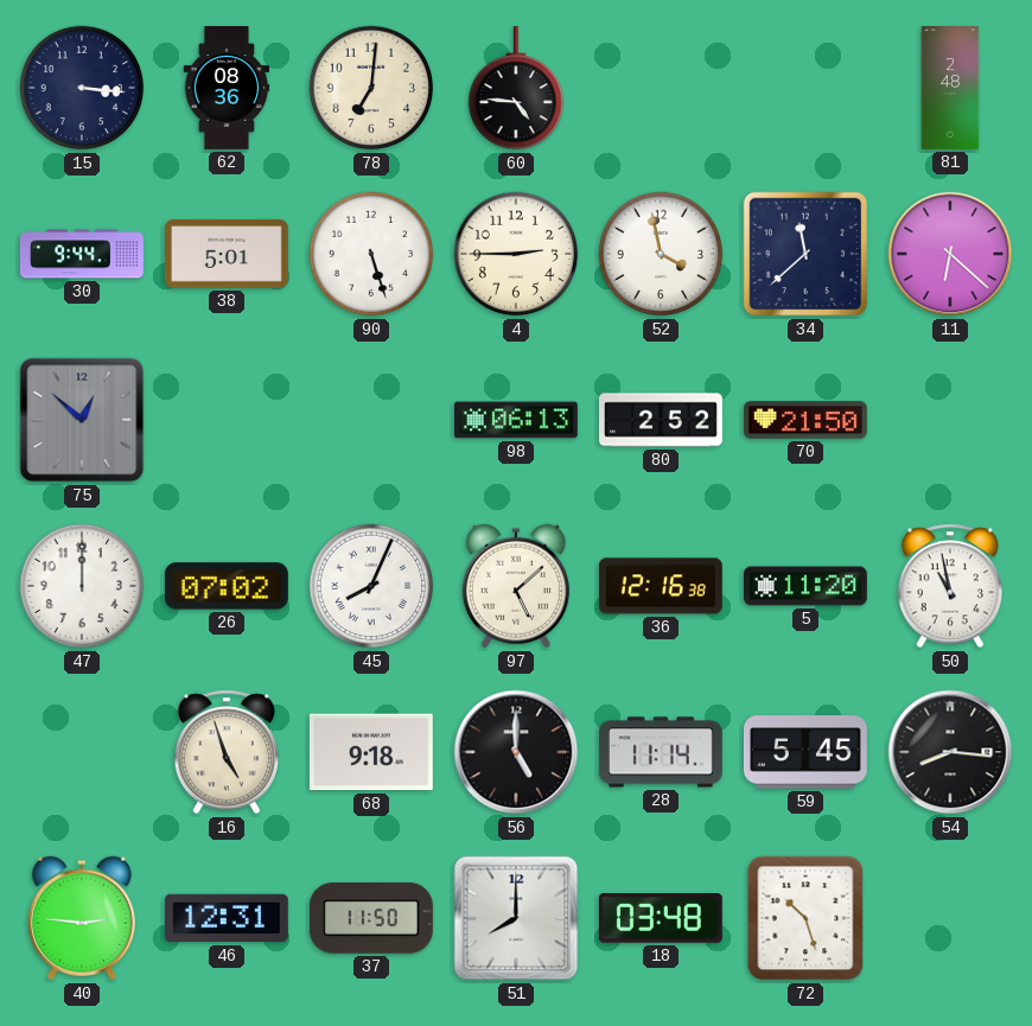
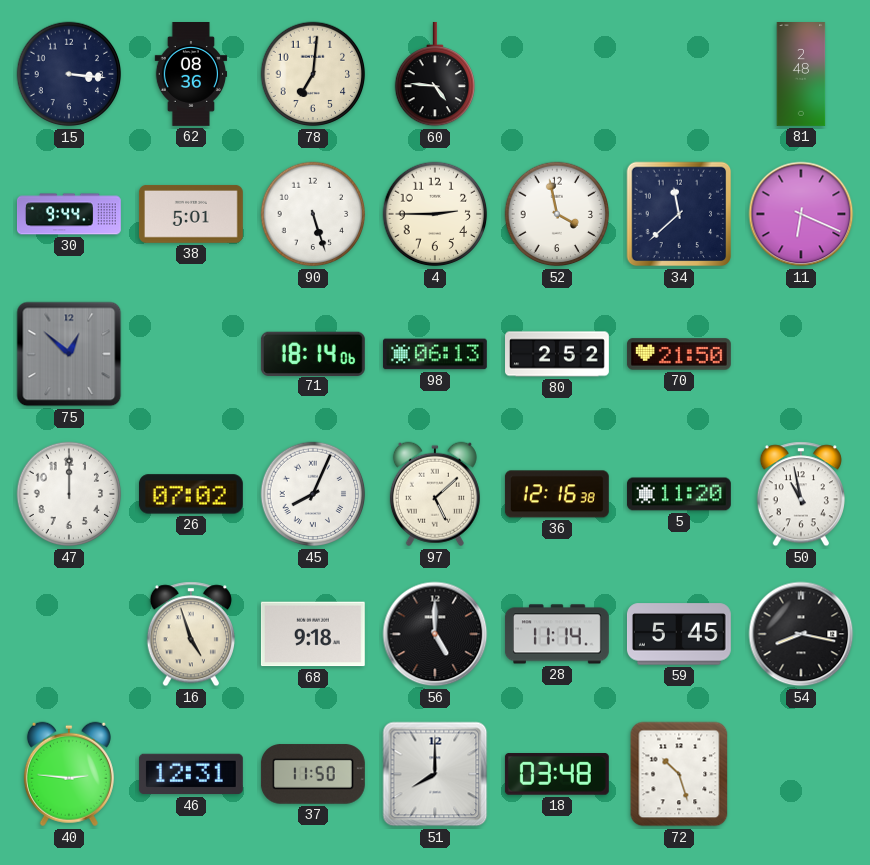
11: 6:22 -> 6:19
71: none -> 18:14
54: 8:16 -> 8:17
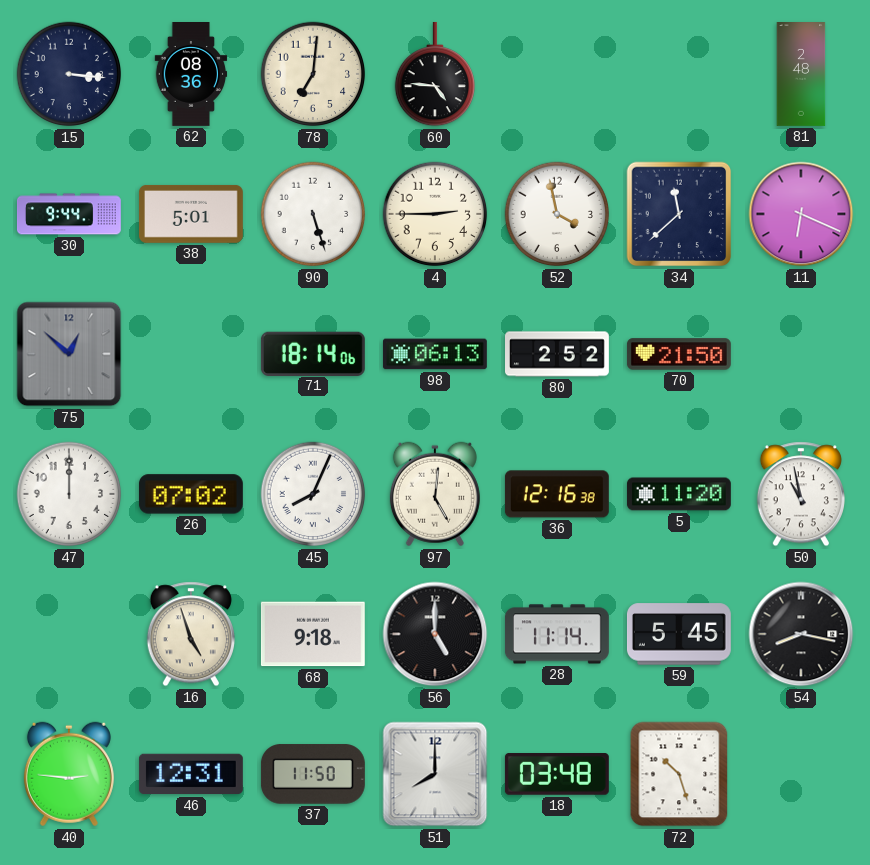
97: 5:08 -> 5:01
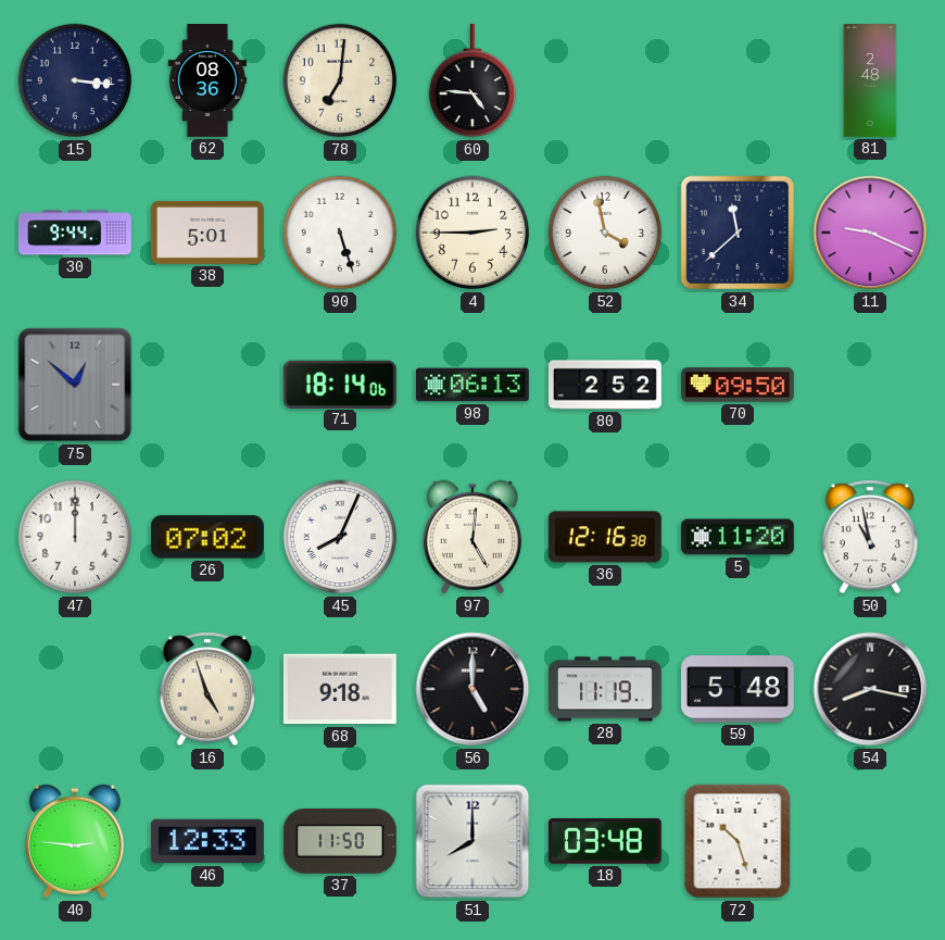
11: 6:19 -> 9:19
70: 21:50 -> 09:50
28: 11:14 -> 11:19
59: 5:45 -> 5:48
46: 12:31 -> 12:33
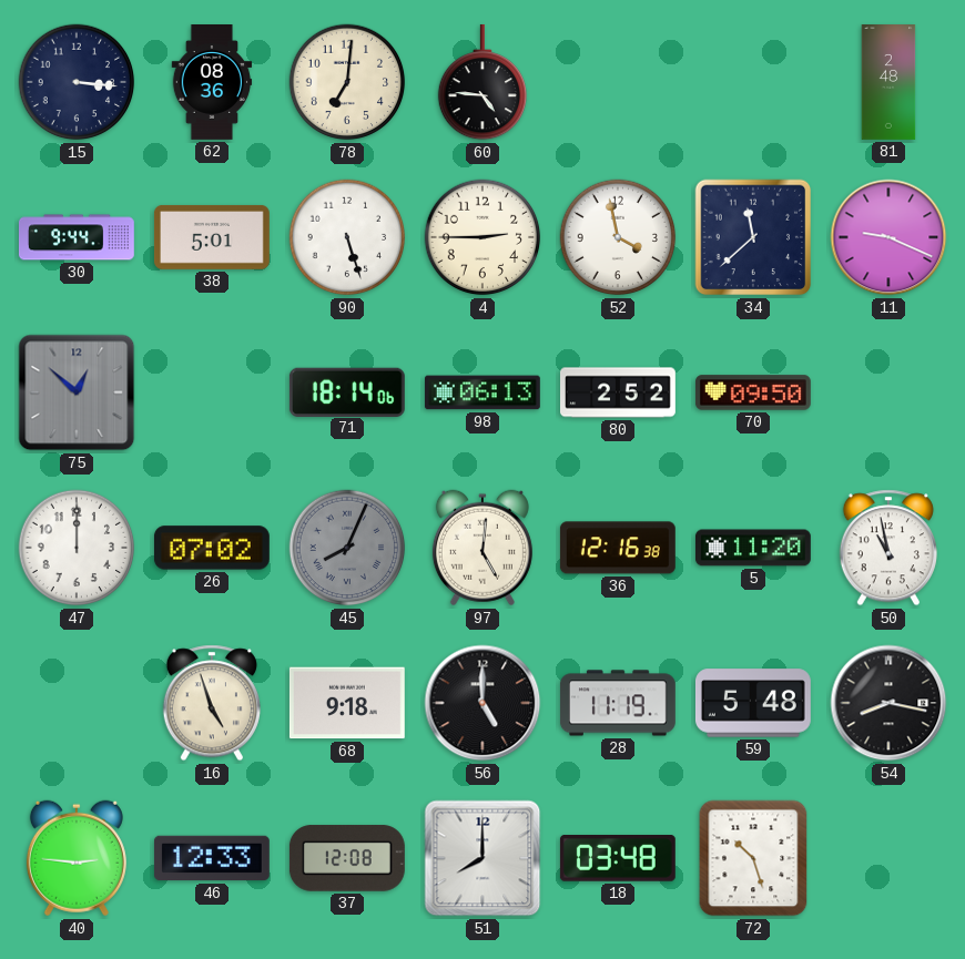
45 dial: white -> grey
37: 11:50 -> 12:08
